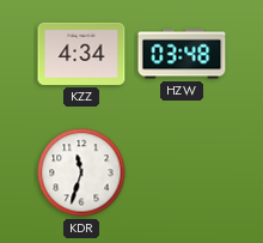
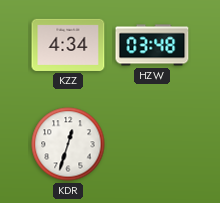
KDR: 11:33 -> 12:33
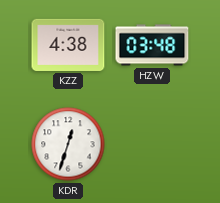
KZZ: 4:34 -> 4:38
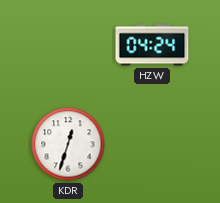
KZZ: 4:38 -> none
HZW: 03:48 -> 04:24
